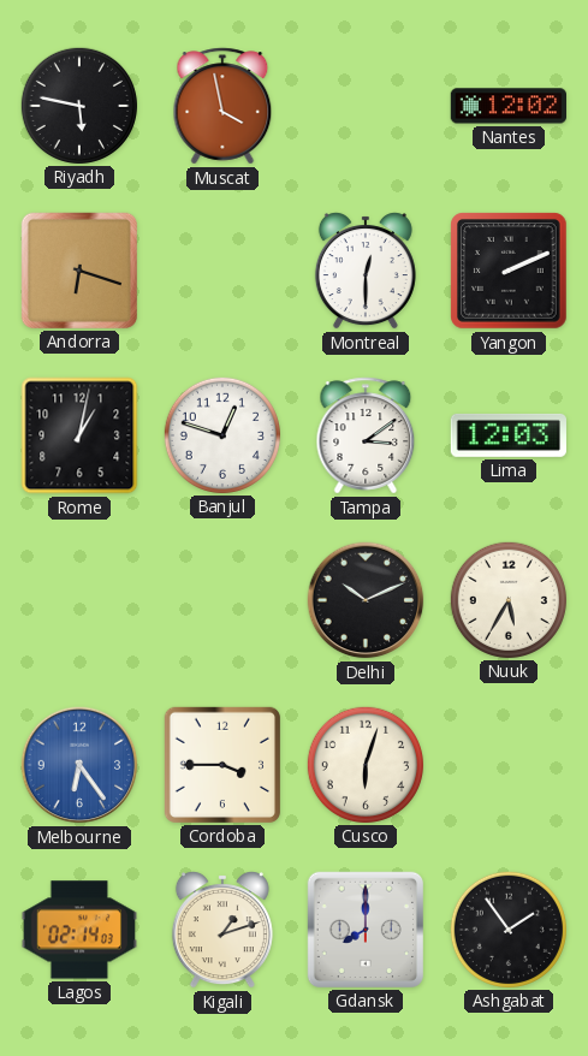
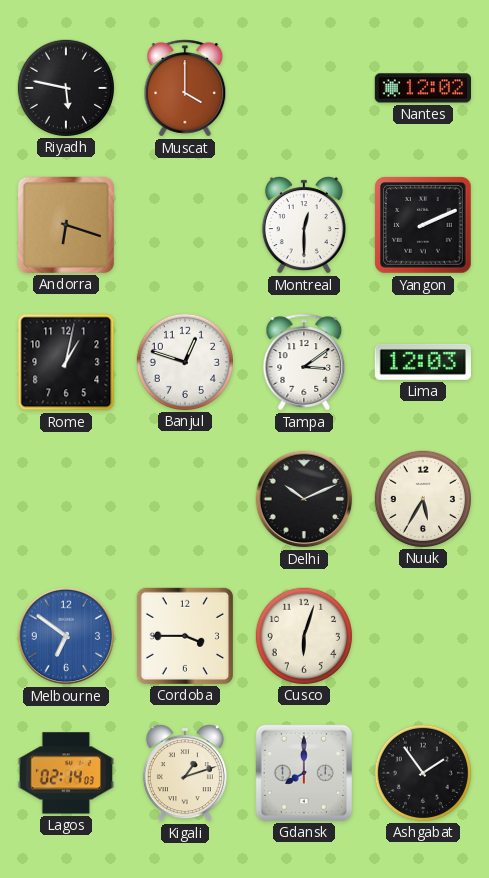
Muscat: 3:58 -> 4:00
Melbourne: 6:24 -> 6:51
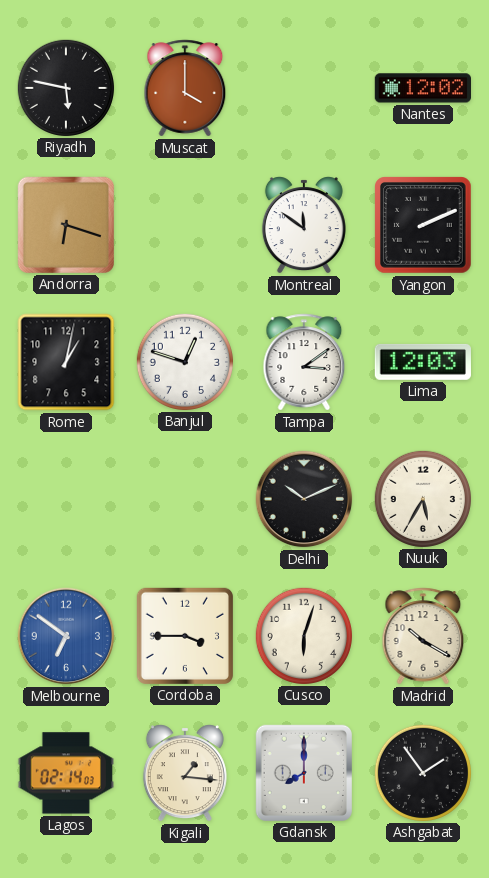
Montreal: 12:30 -> 11:51
Madrid: none -> 10:20
Kigali: 1:12 -> 1:16
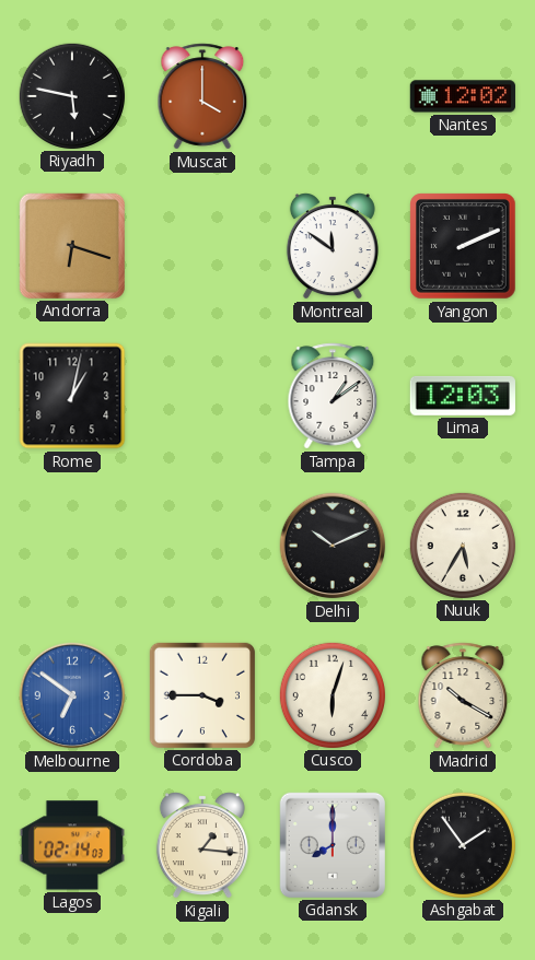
Banjul: 12:48 -> none
Tampa: 3:09 -> 1:09
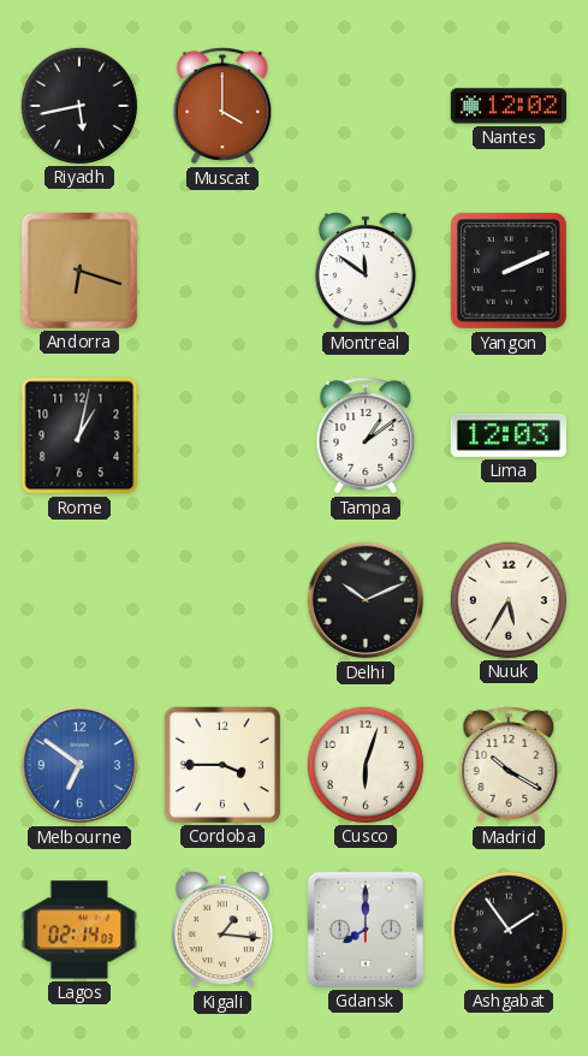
Riyadh: 5:47 -> 5:43
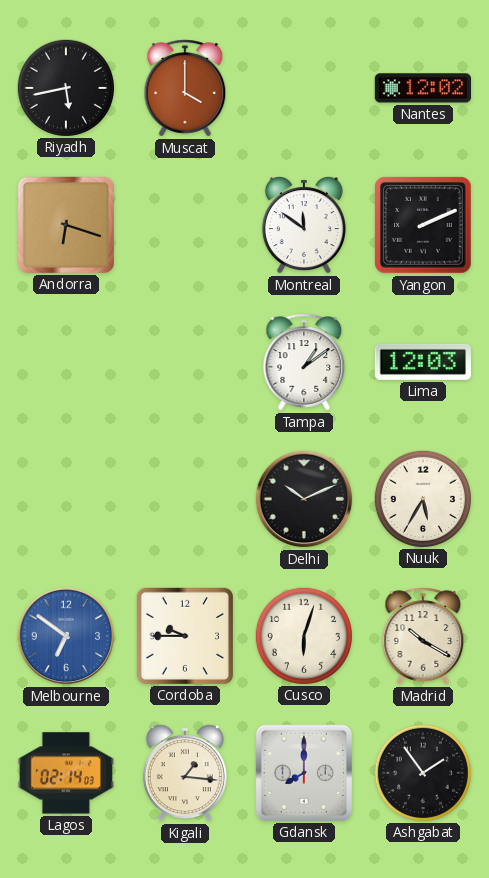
Rome: 1:02 -> none
Cordoba: 3:45 -> 9:45
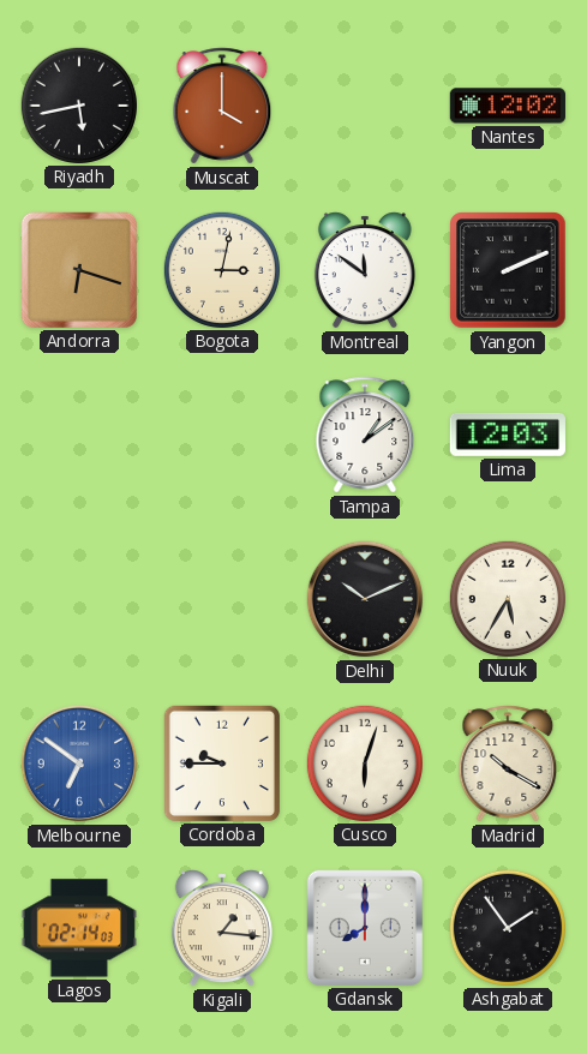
Bogota: none -> 3:02
